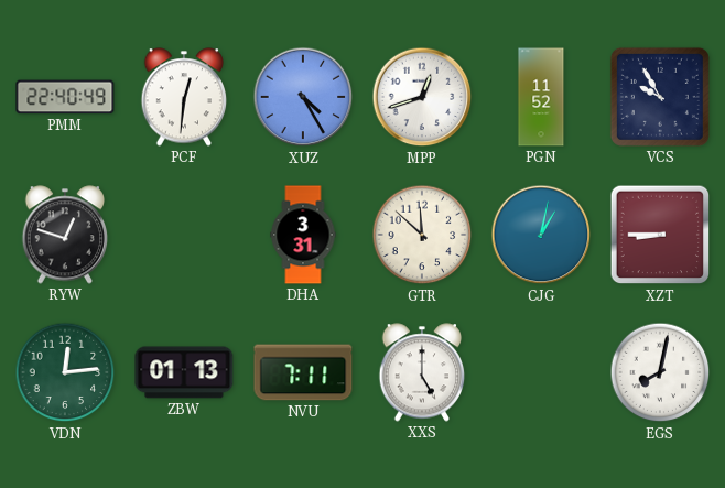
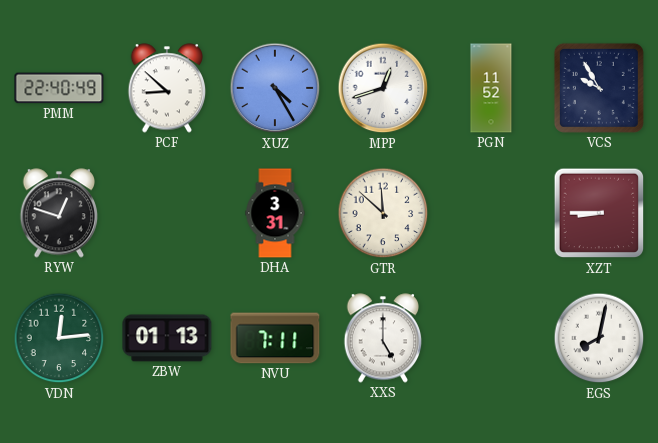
PCF: 12:31 -> 8:52
CJG: 1:02 -> none
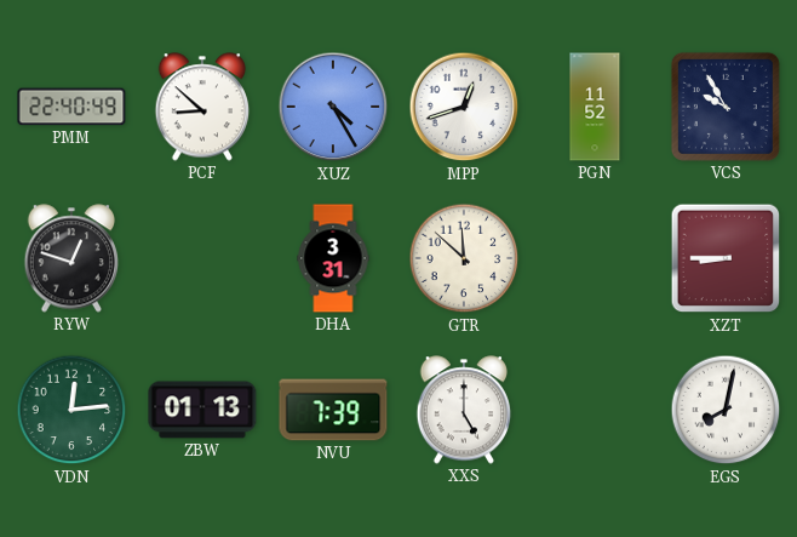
NVU: 7:11 -> 7:39
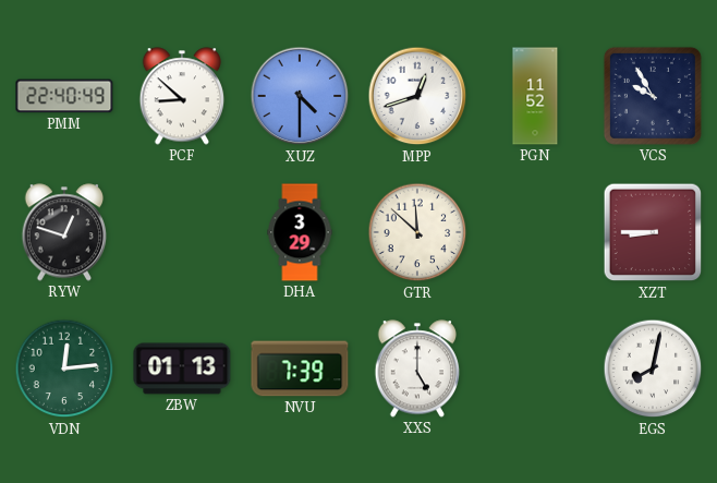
XUZ: 4:25 -> 4:30
DHA: 3:31 -> 3:29
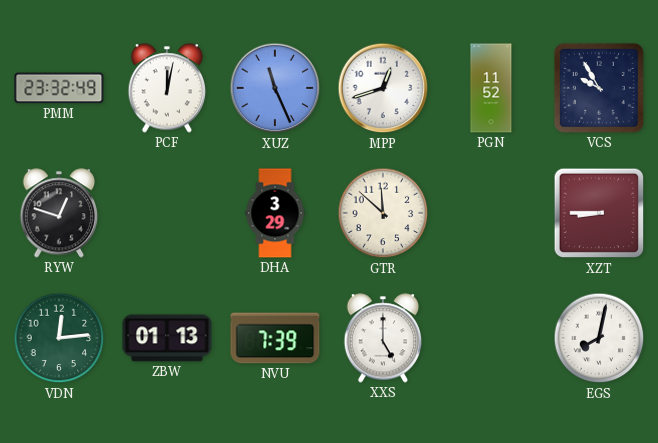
PMM: 22:40 -> 23:32
PCF: 8:52 -> 12:02
XUZ: 4:30 -> 11:26
